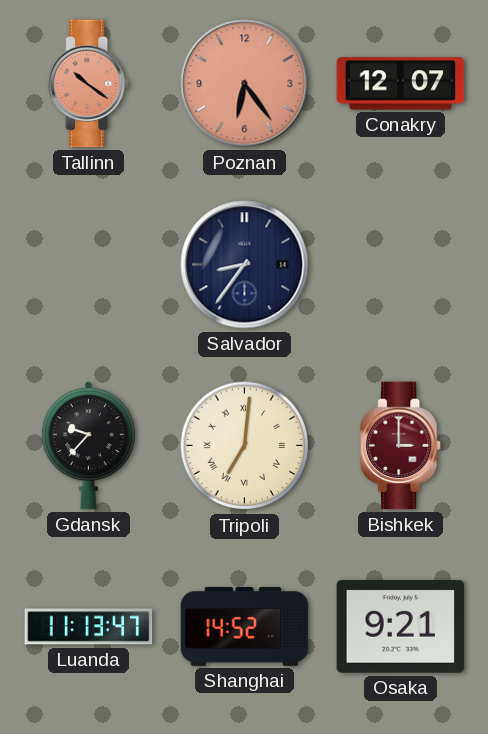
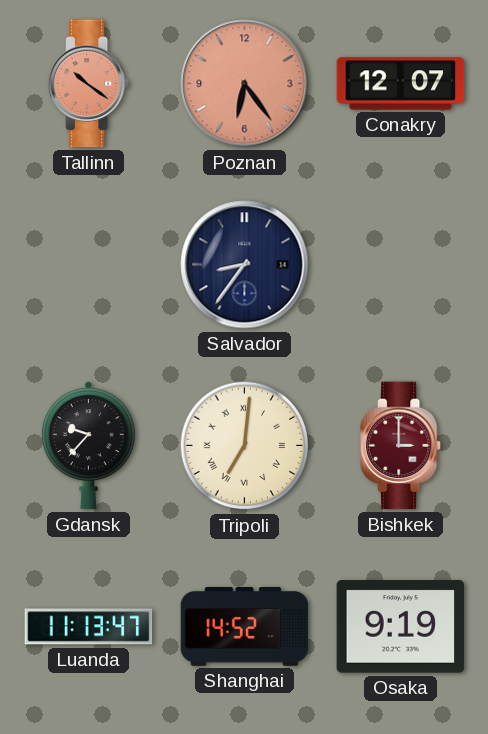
Osaka: 9:21 -> 9:19
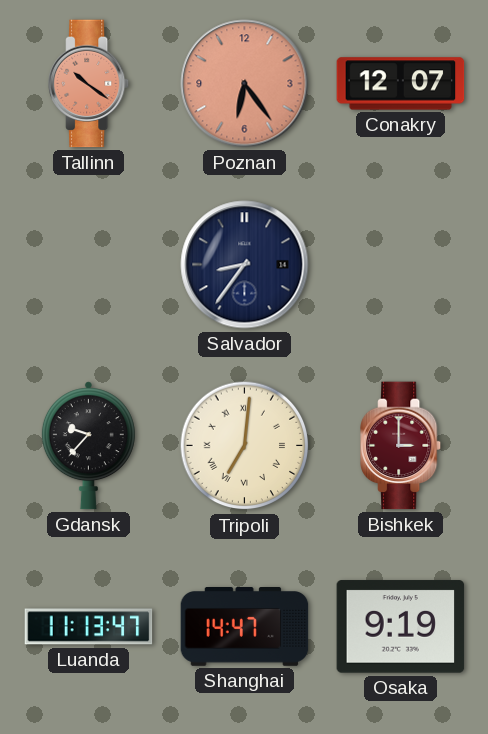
Shanghai: 14:52 -> 14:47
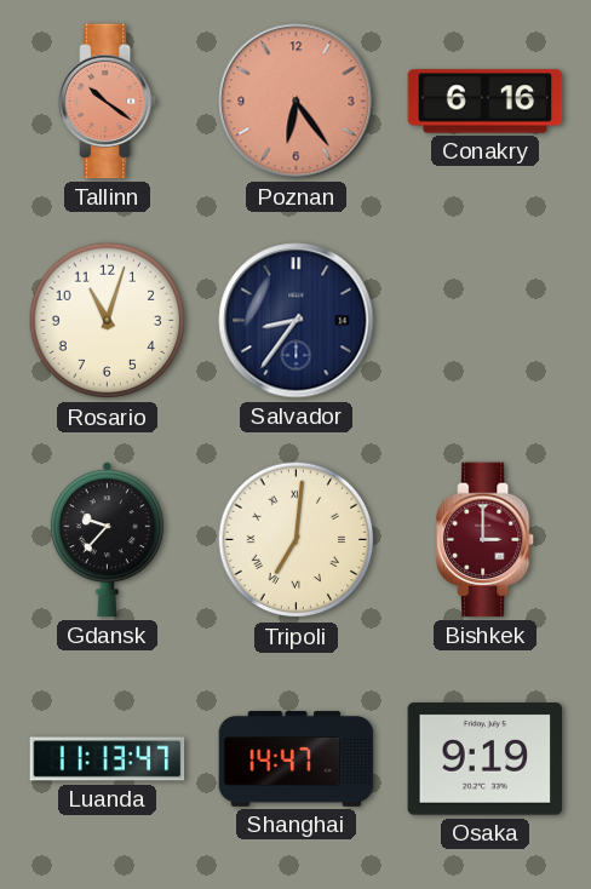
Conakry: 12:07 -> 6:16
Rosario: none -> 11:03
